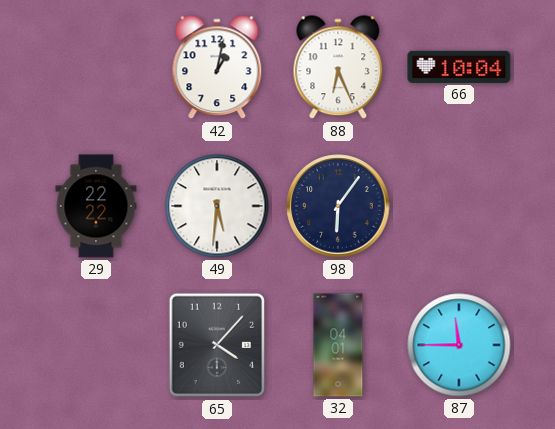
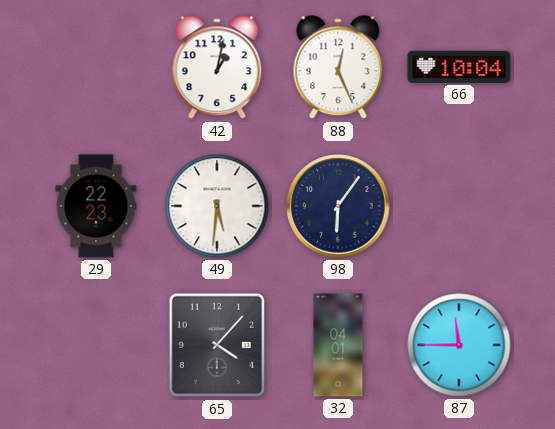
88: 6:26 -> 12:26
29: 22:22 -> 22:23
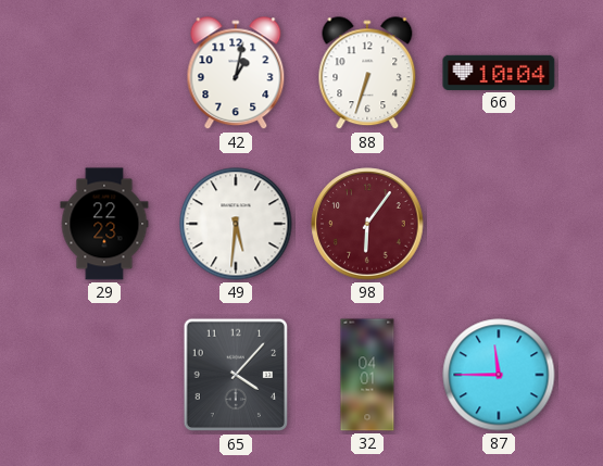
88: 12:26 -> 6:33
98 dial: navy -> burgundy
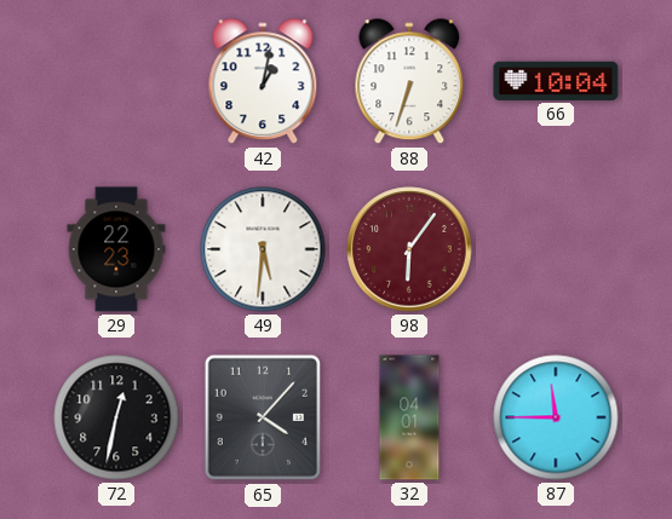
72: none -> 12:32
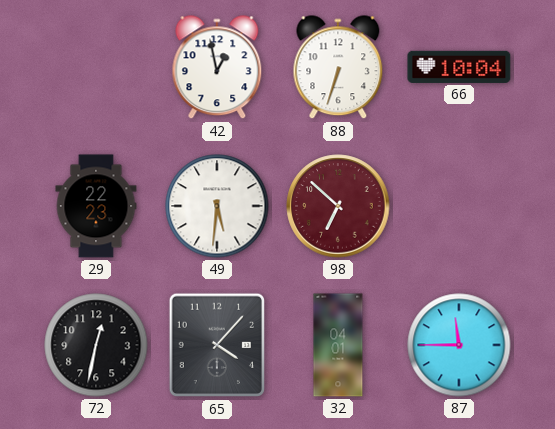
42: 1:02 -> 12:58
98: 6:06 -> 6:52
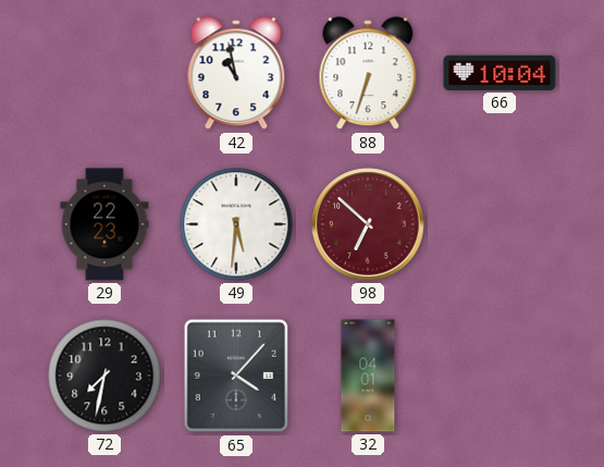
42: 12:58 -> 10:58
72: 12:32 -> 7:32
87: 11:45 -> none
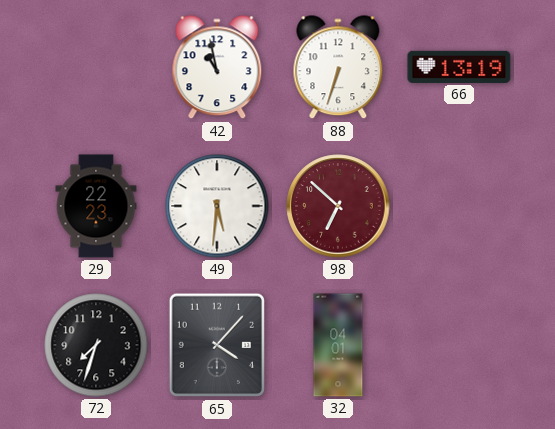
66: 10:04 -> 13:19
72: 7:32 -> 7:33
